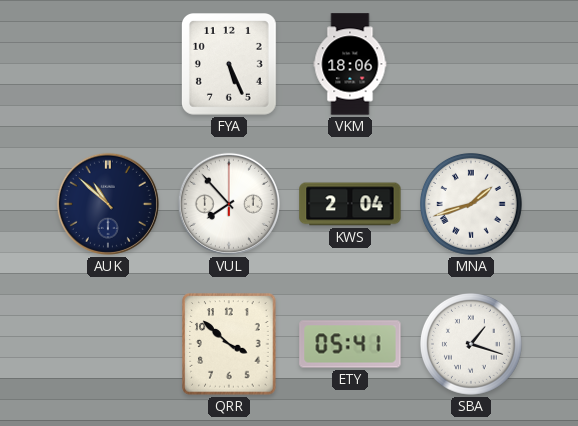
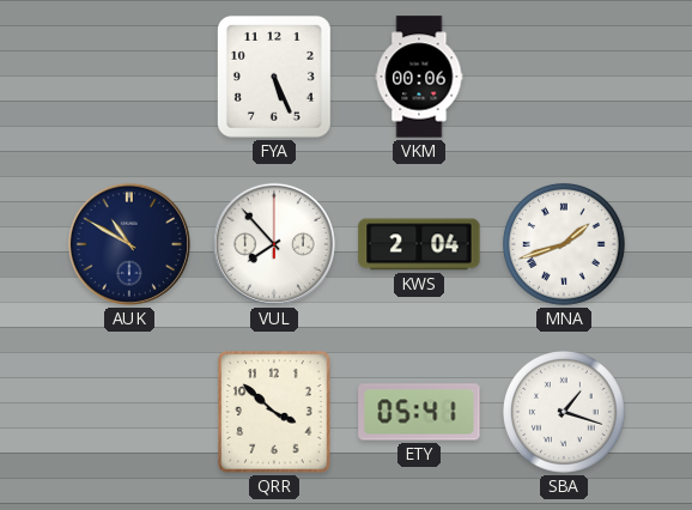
VKM: 18:06 -> 00:06
AUK: 10:52 -> 10:50
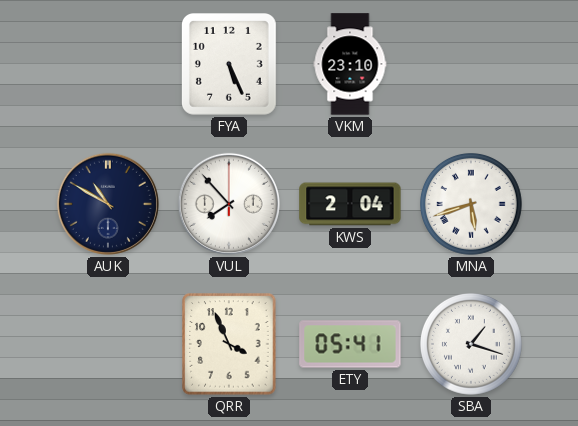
VKM: 00:06 -> 23:10
MNA: 1:42 -> 5:42
QRR: 3:52 -> 3:56
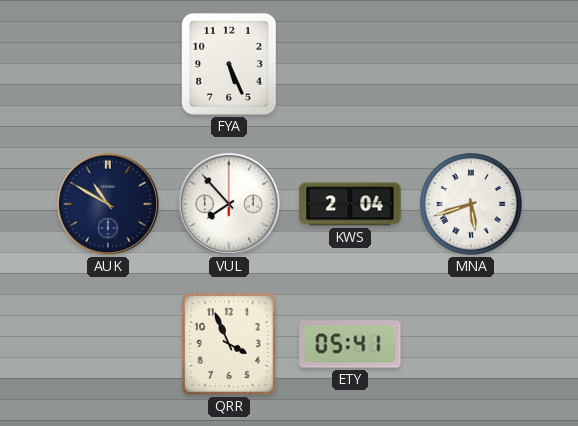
VKM: 23:10 -> none
SBA: 1:18 -> none
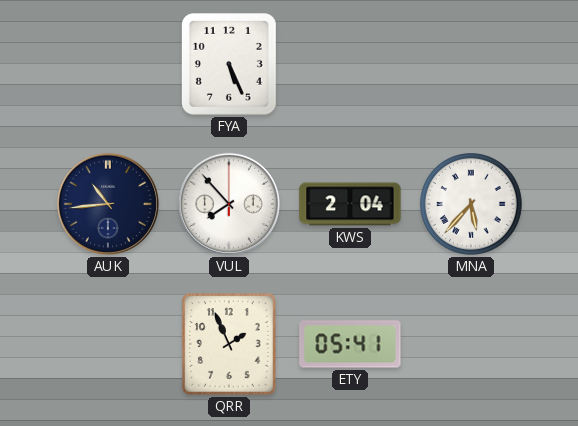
AUK: 10:50 -> 10:44
MNA: 5:42 -> 5:37
QRR: 3:56 -> 1:56
